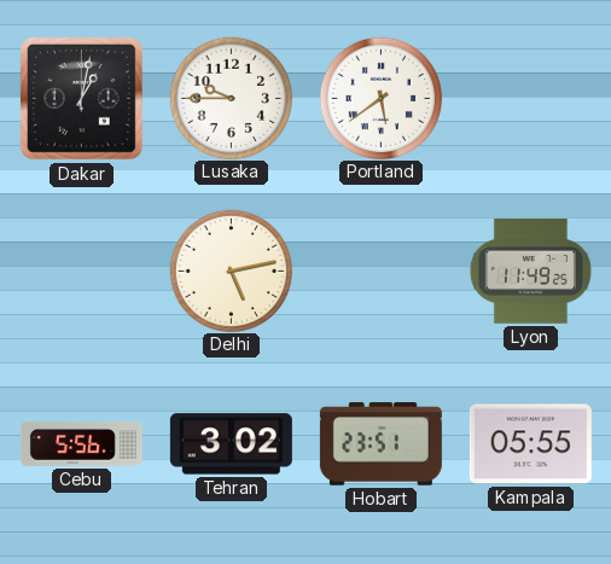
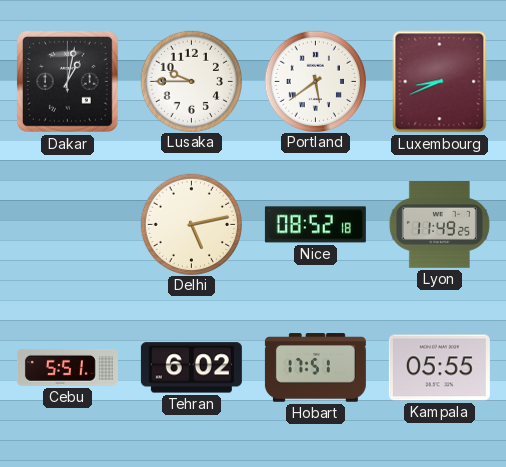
Luxembourg: none -> 8:41
Nice: none -> 08:52
Cebu: 5:56 -> 5:51
Tehran: 3:02 -> 6:02
Hobart: 23:51 -> 17:51
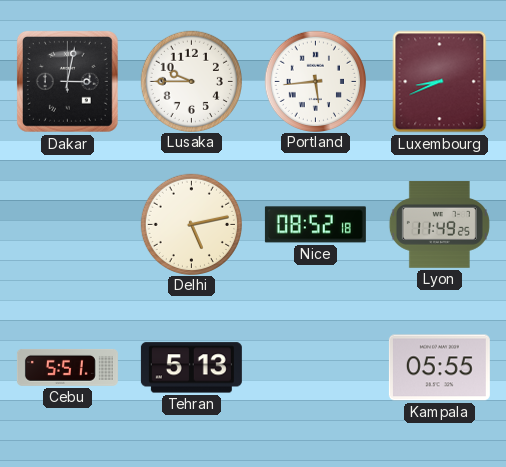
Dakar: 1:02 -> 3:02
Portland: 5:39 -> 5:44
Tehran: 6:02 -> 5:13
Hobart: 17:51 -> none
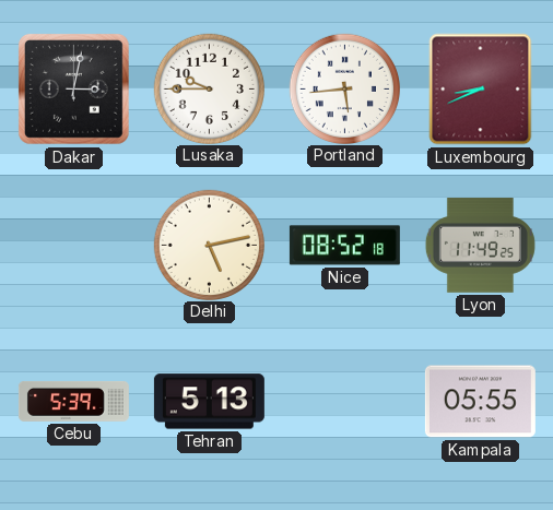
Cebu: 5:51 -> 5:39
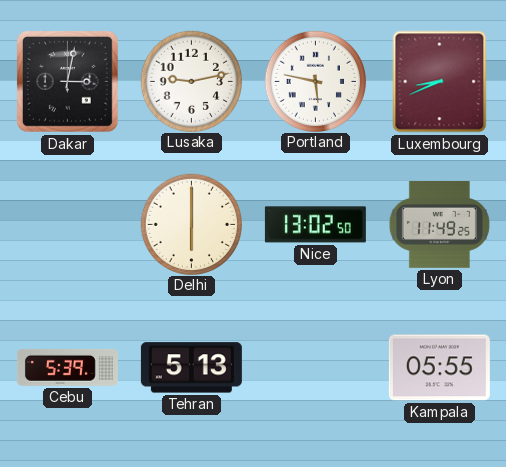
Lusaka: 9:45 -> 9:13
Portland: 5:44 -> 5:47
Delhi: 5:13 -> 6:00
Nice: 08:52 -> 13:02
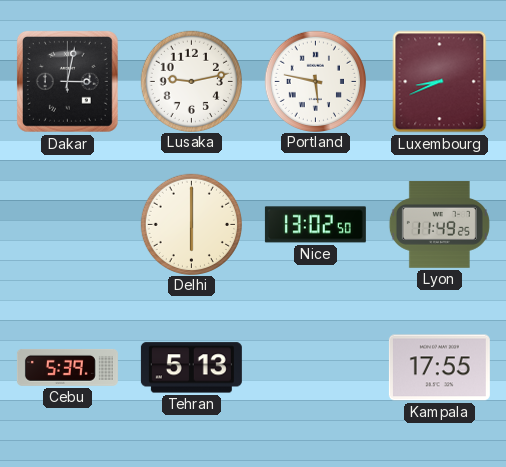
Kampala: 05:55 -> 17:55
